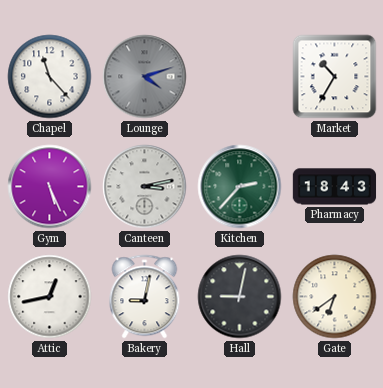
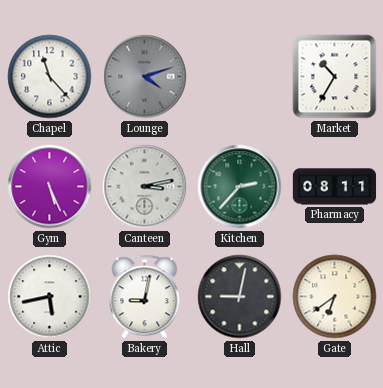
Pharmacy: 18:43 -> 08:11
Attic: 12:43 -> 5:43
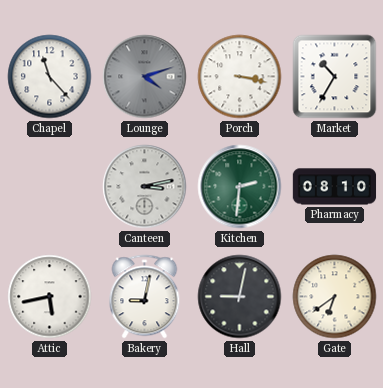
Porch: none -> 3:17
Gym: 5:26 -> none
Kitchen: 2:37 -> 2:31
Pharmacy: 08:11 -> 08:10
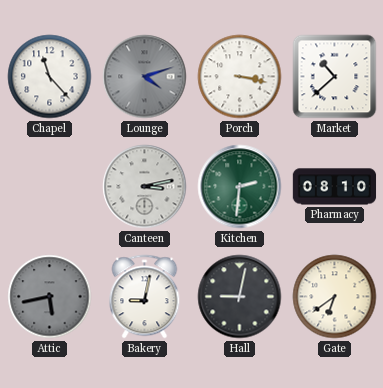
Market: 10:35 -> 10:38
Attic dial: white -> grey
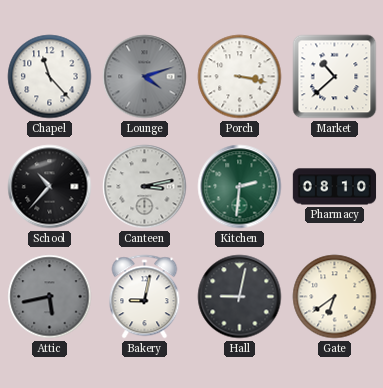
School: none -> 10:37
